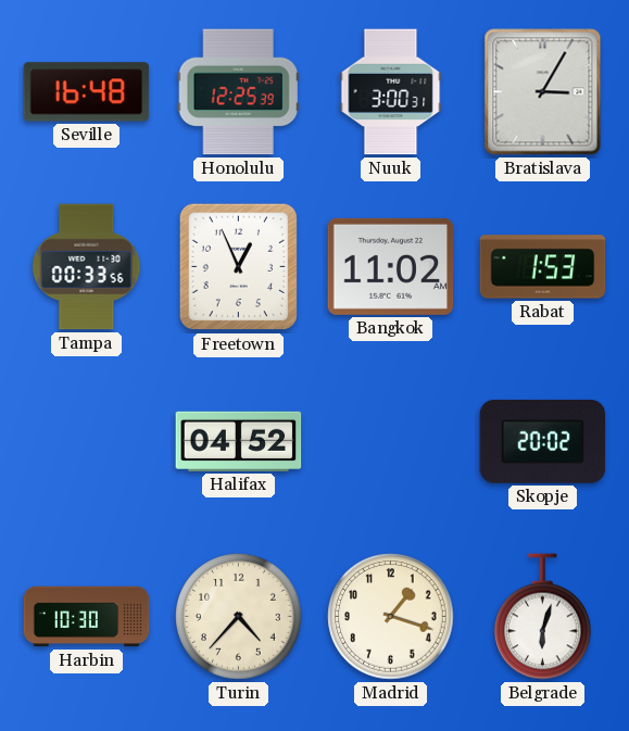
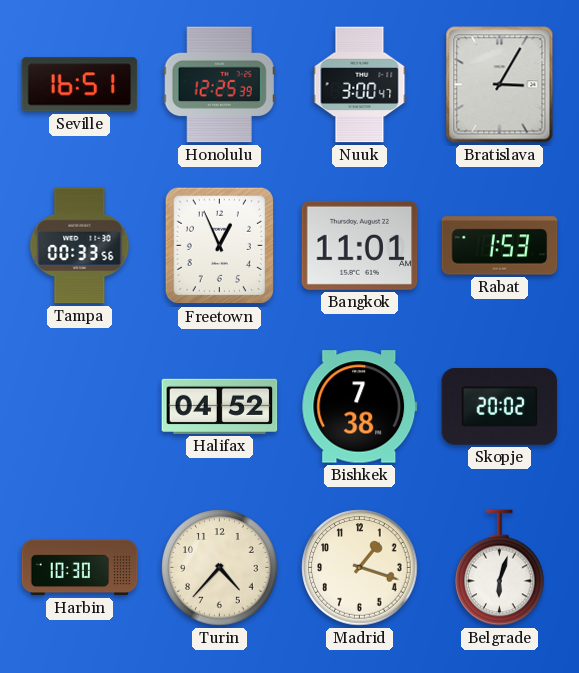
Seville: 16:48 -> 16:51
Nuuk: 3:00:31 -> 3:00:47
Bangkok: 11:02 -> 11:01
Bishkek: none -> 7:38
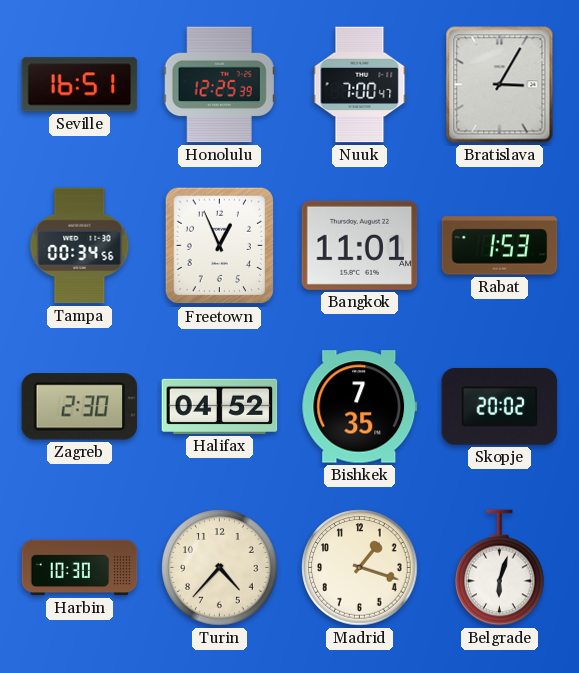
Nuuk: 3:00 -> 7:00
Tampa: 00:33 -> 00:34
Zagreb: none -> 2:30
Bishkek: 7:38 -> 7:35
